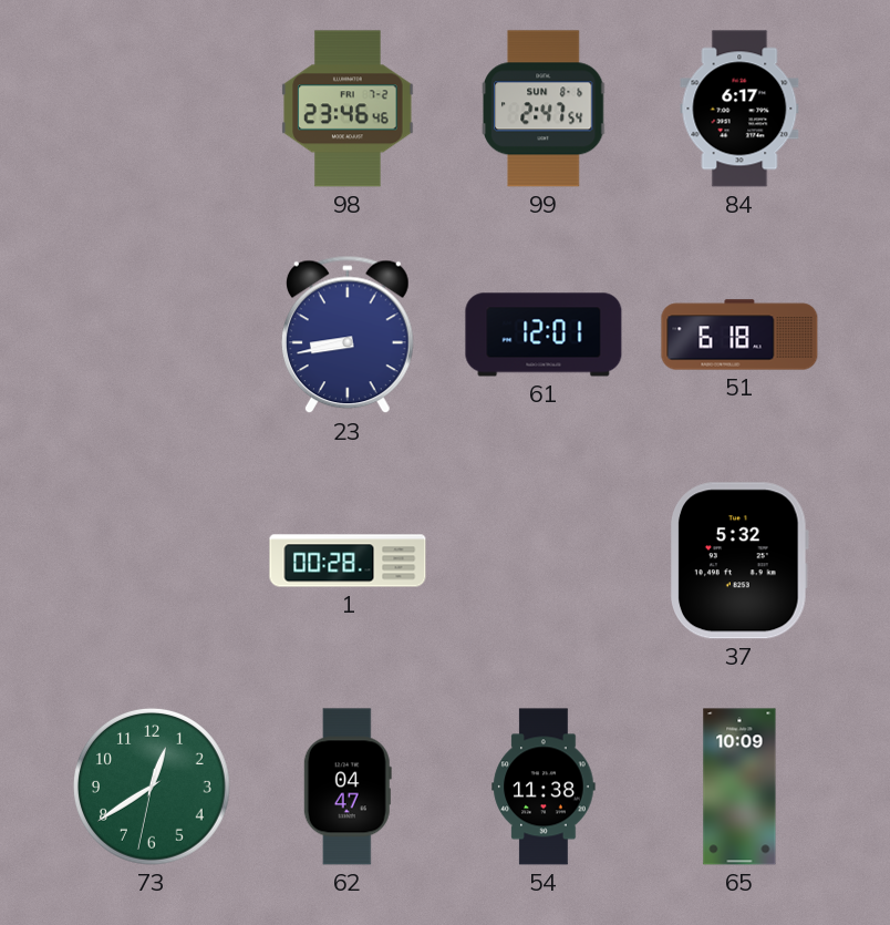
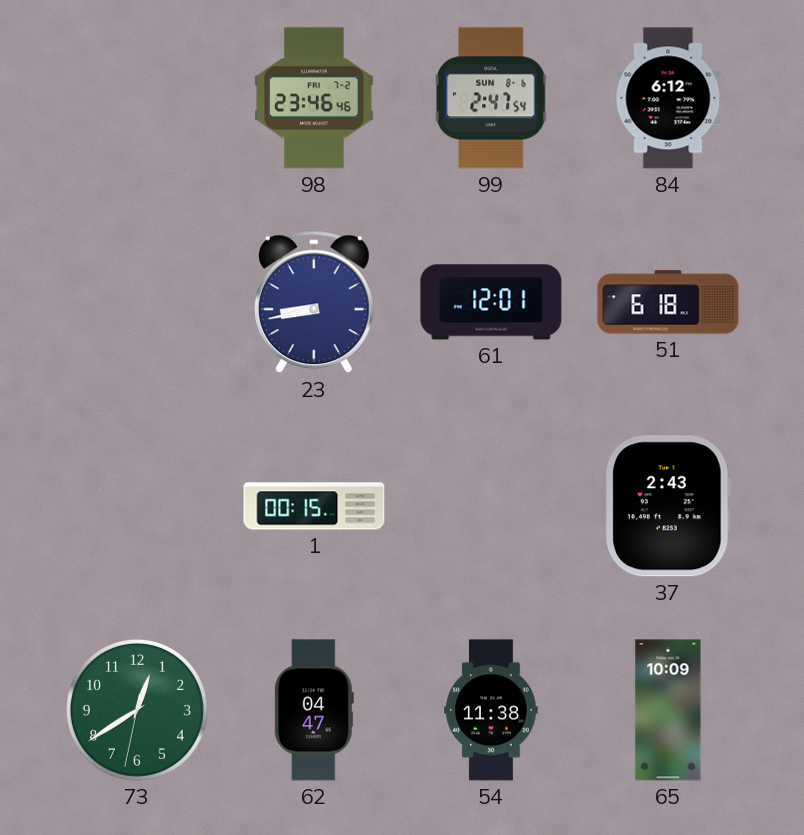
84: 6:17 -> 6:12
1: 00:28 -> 00:15
37: 5:32 -> 2:43
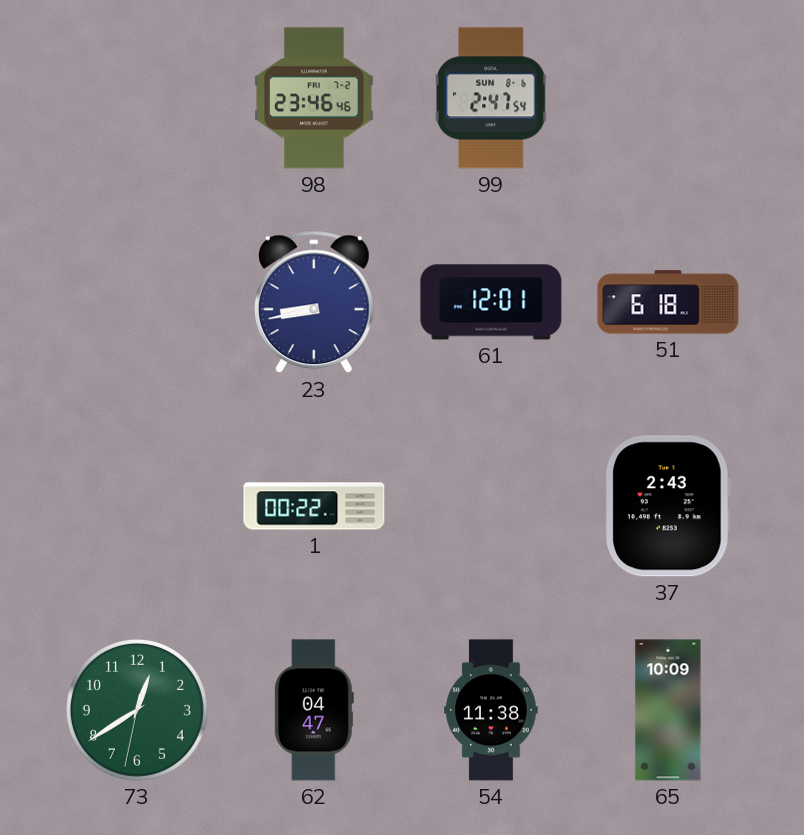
84: 6:12 -> none
1: 00:15 -> 00:22
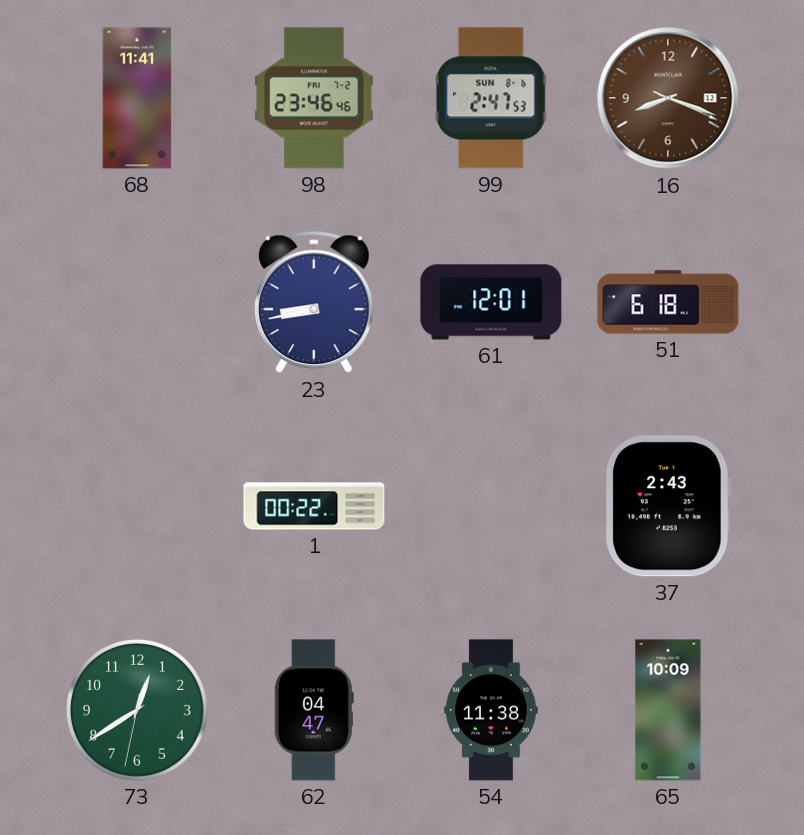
68: none -> 11:41
99: 2:47:54 -> 2:47:53
16: none -> 8:18
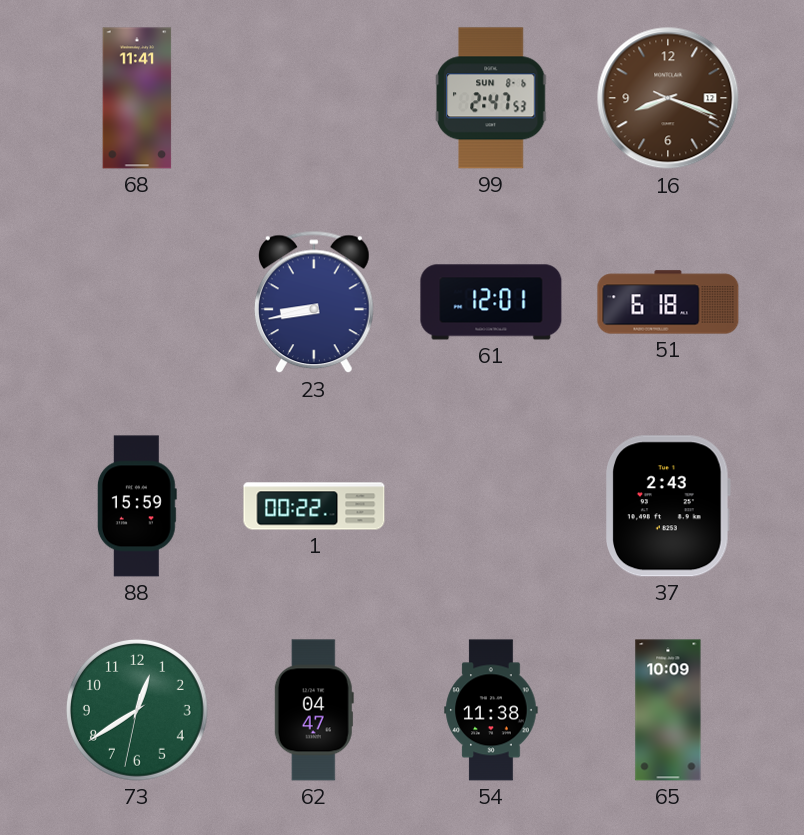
98: 23:46 -> none
88: none -> 15:59
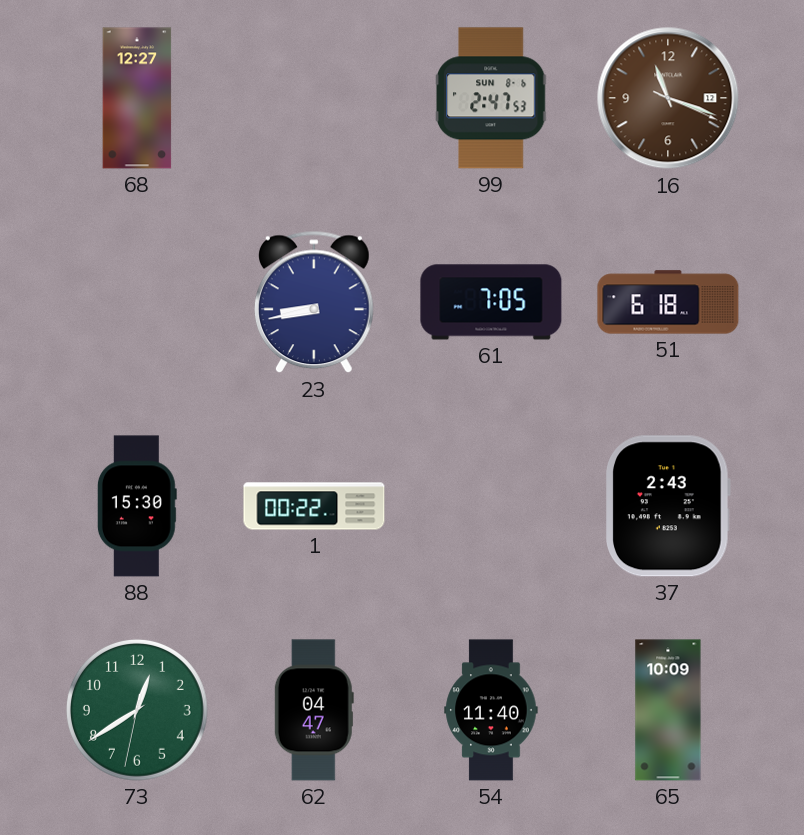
68: 11:41 -> 12:27
16: 8:18 -> 11:18
61: 12:01 -> 7:05
88: 15:59 -> 15:30
54: 11:38 -> 11:40
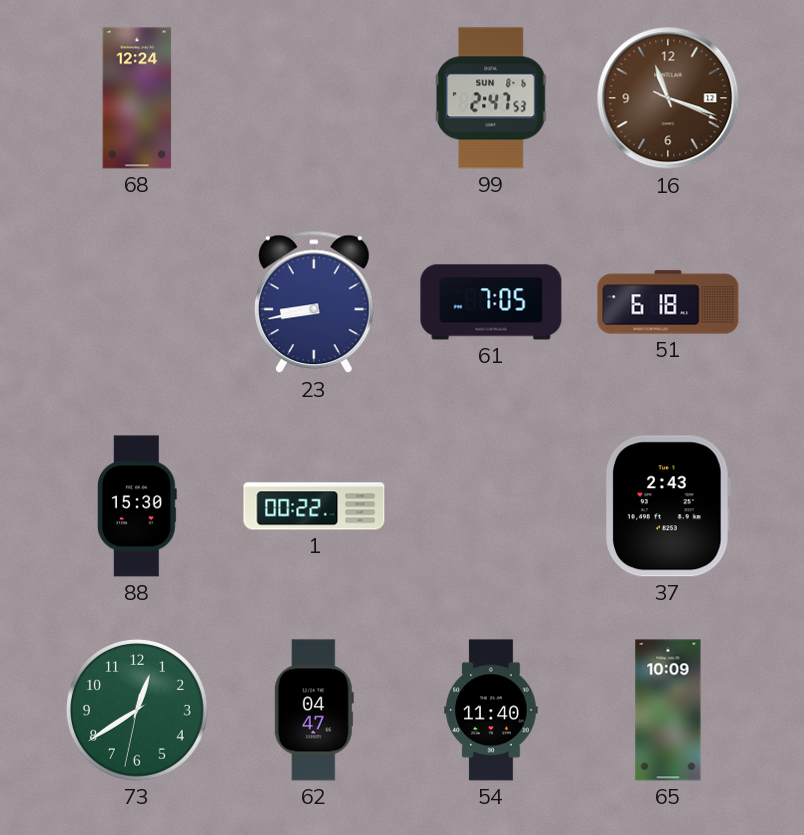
68: 12:27 -> 12:24
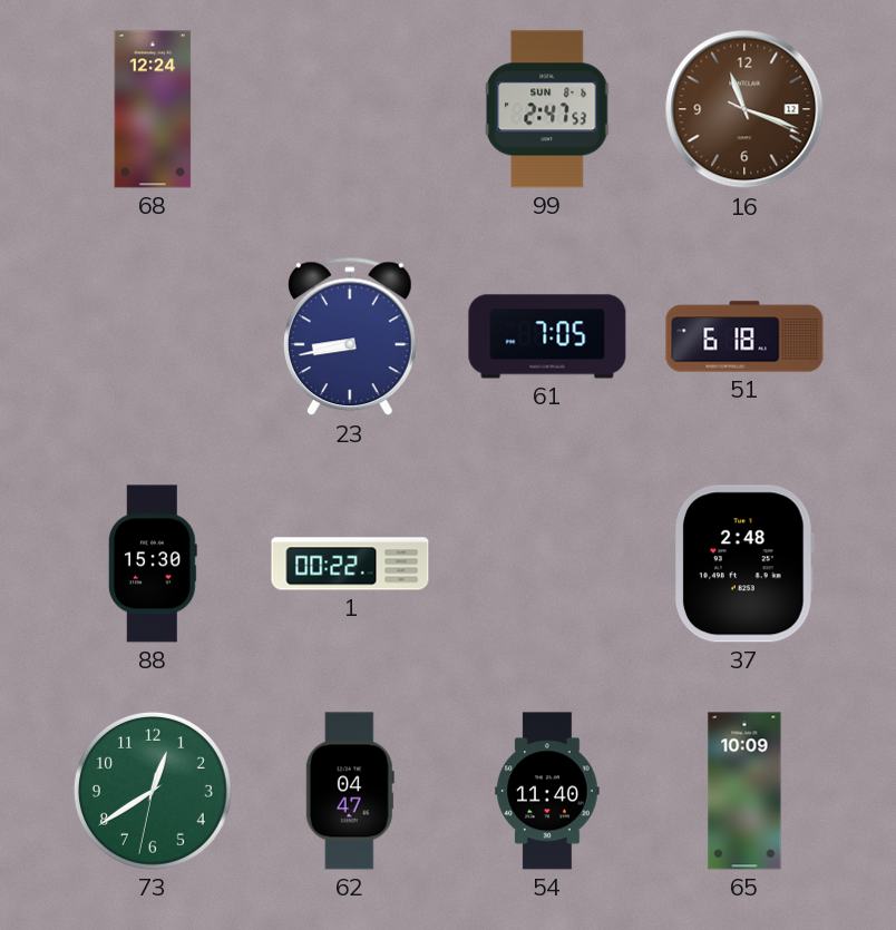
37: 2:43 -> 2:48
